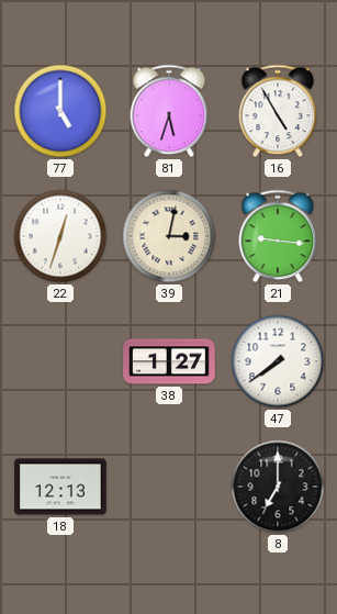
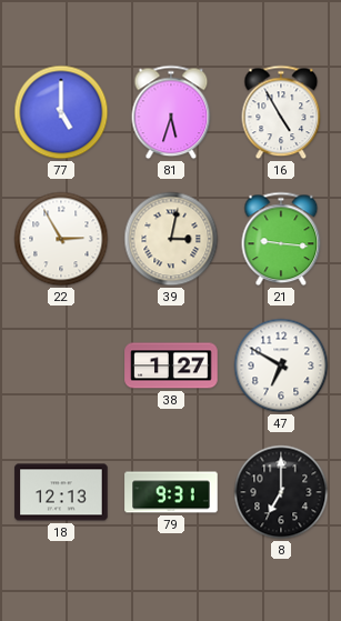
22: 12:33 -> 2:55
47: 7:39 -> 6:50
79: none -> 9:31
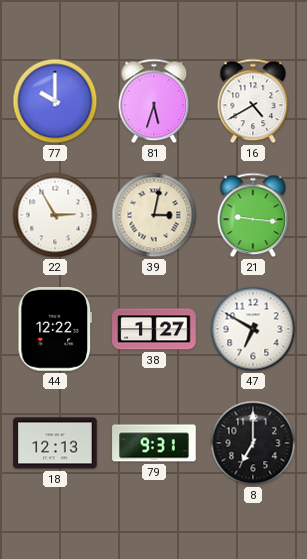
77: 5:00 -> 10:00
16: 4:55 -> 4:40
44: none -> 12:22
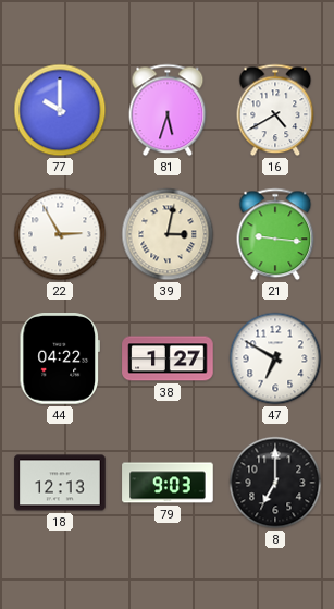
44: 12:22 -> 04:22
79: 9:31 -> 9:03
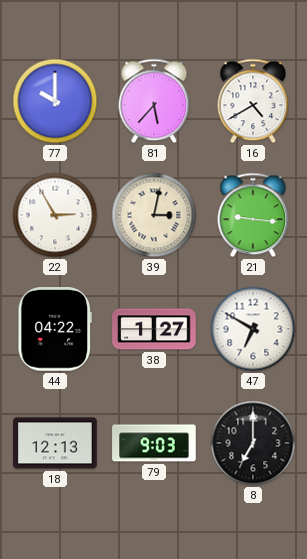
81: 5:33 -> 5:37
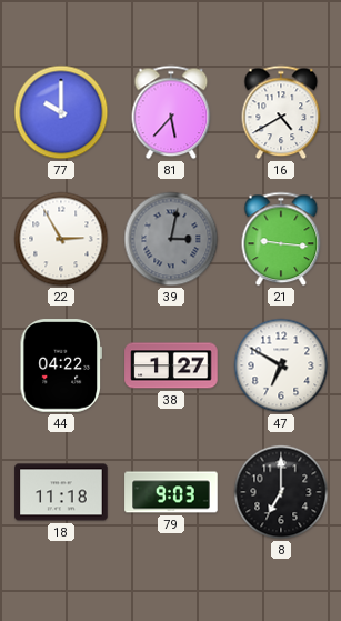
39 dial: cream -> grey
18: 12:13 -> 11:18
